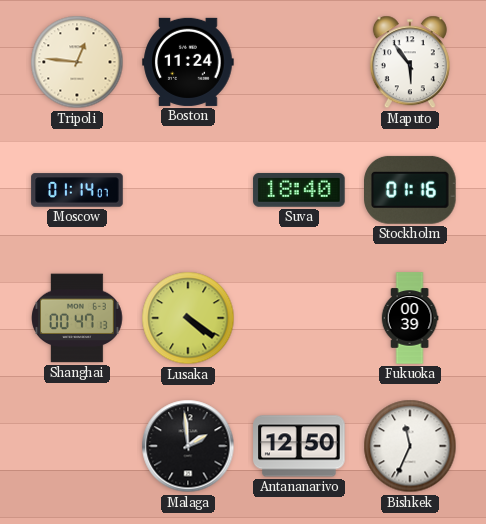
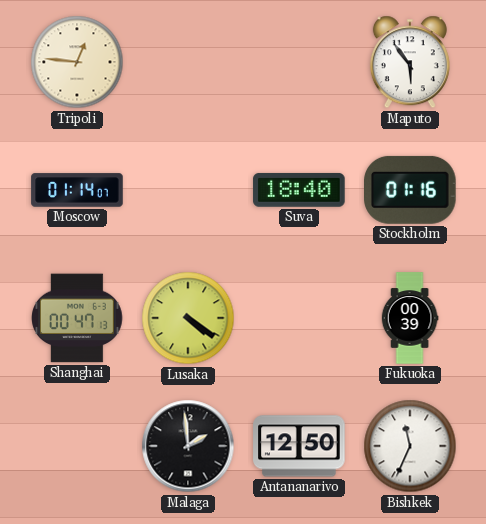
Boston: 11:24 -> none
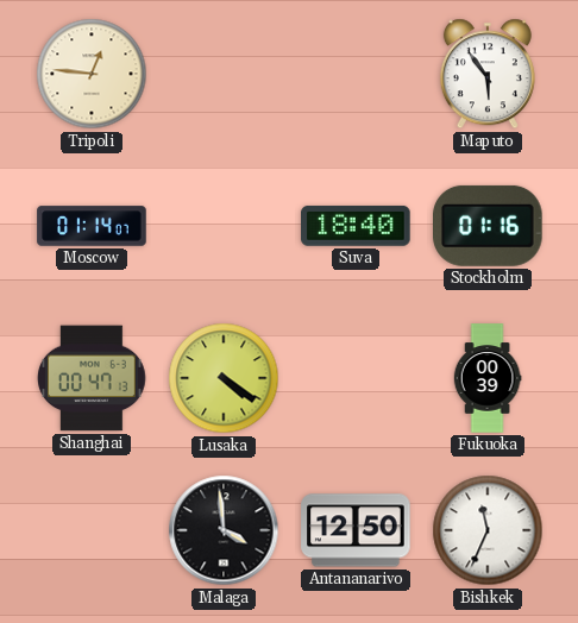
Malaga: 1:59 -> 3:59
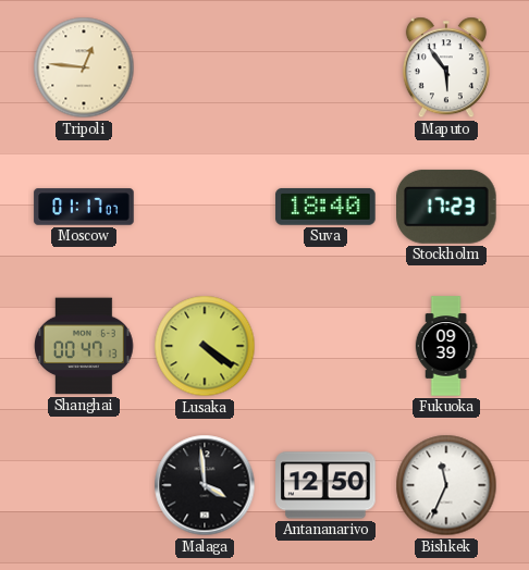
Moscow: 01:14 -> 01:17
Stockholm: 01:16 -> 17:23
Fukuoka: 00:39 -> 09:39
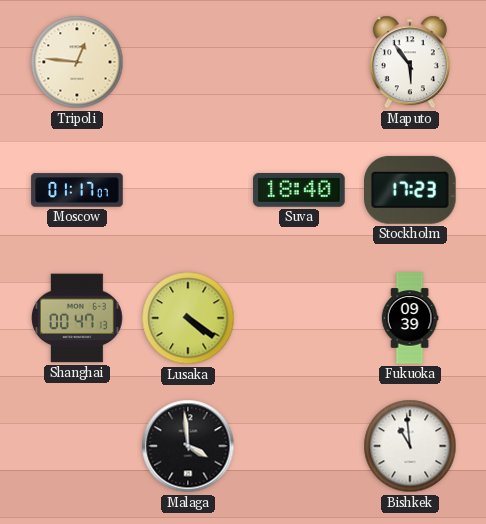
Antananarivo: 12:50 -> none
Bishkek: 11:34 -> 10:59
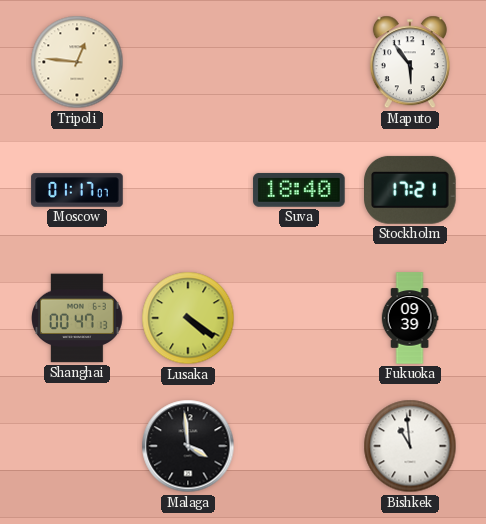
Stockholm: 17:23 -> 17:21
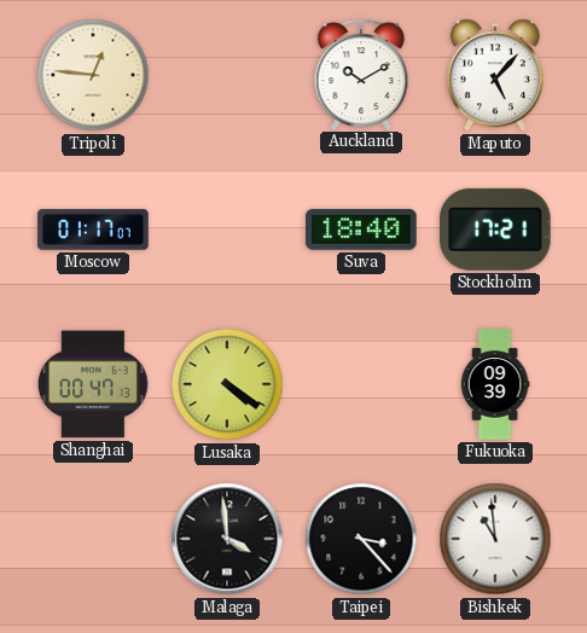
Auckland: none -> 10:10
Maputo: 5:54 -> 5:07
Taipei: none -> 3:23
